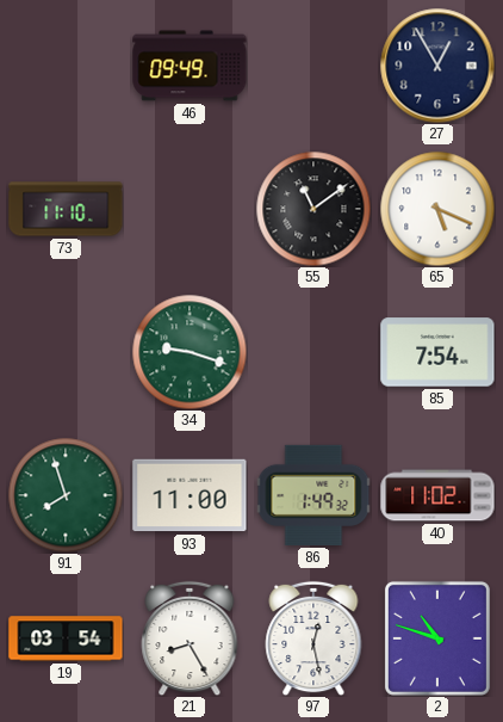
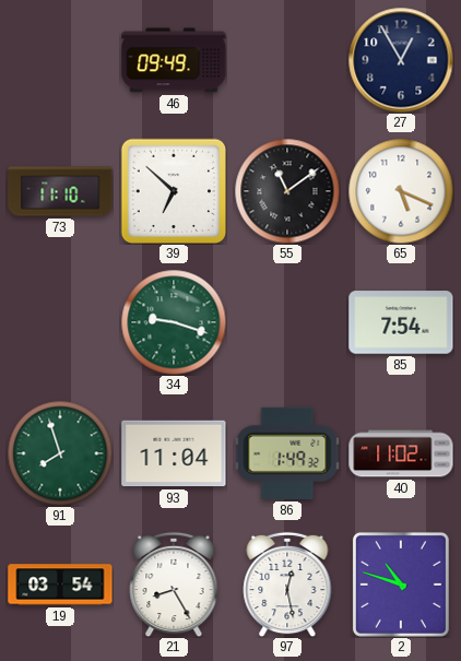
39: none -> 6:52
93: 11:00 -> 11:04
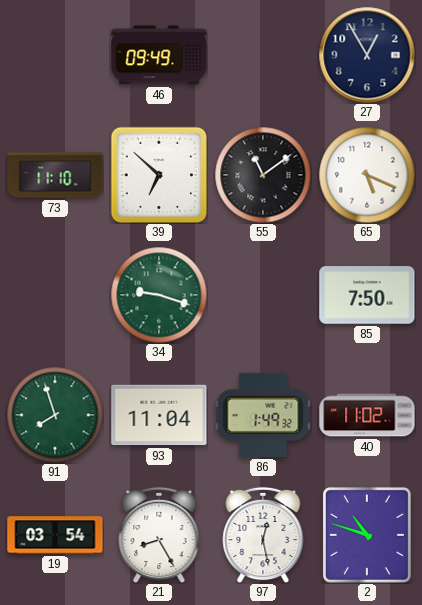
85: 7:54 -> 7:50
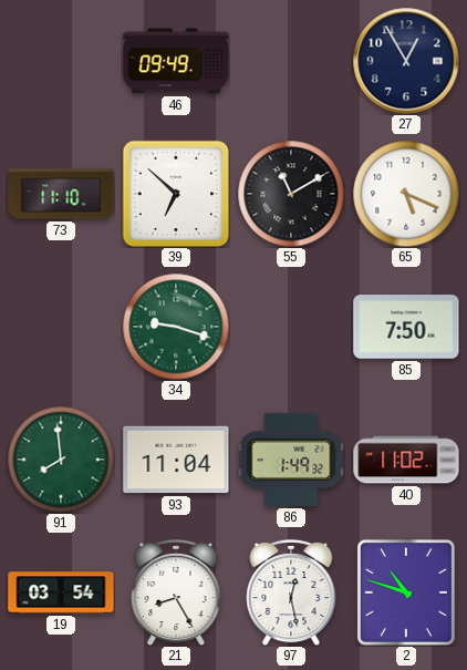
55: 11:09 -> 11:10
91: 7:57 -> 7:59
